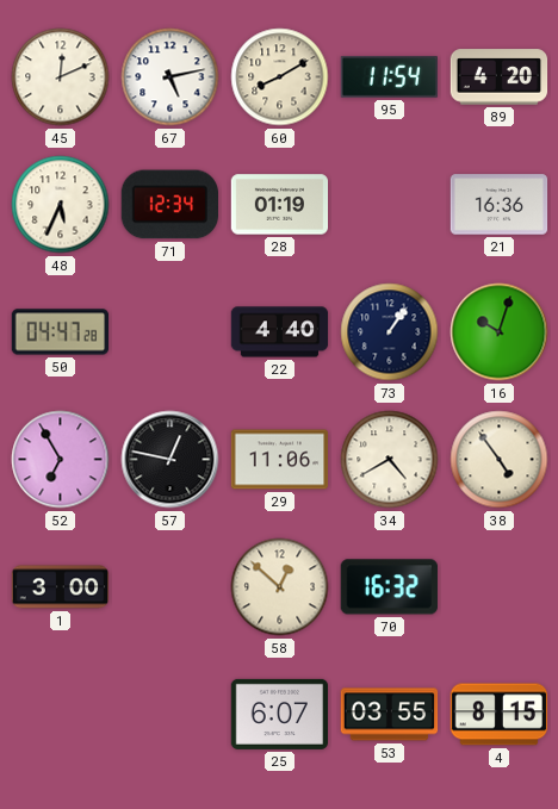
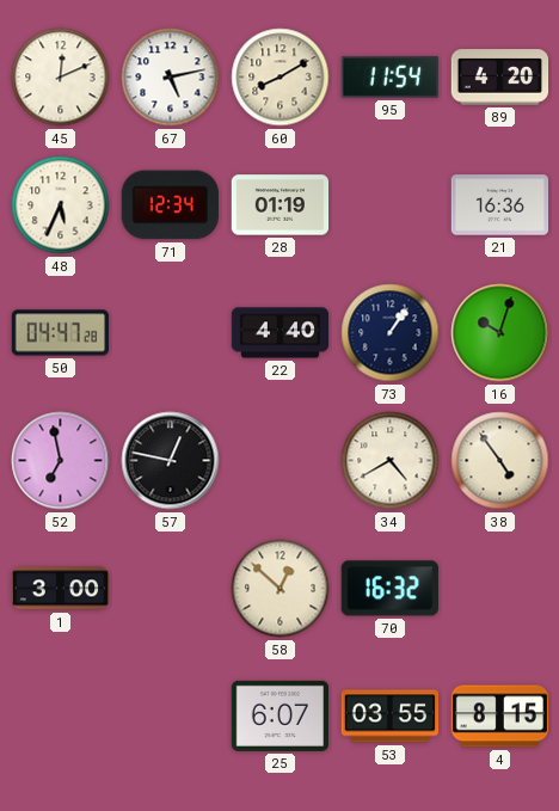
52: 6:55 -> 6:58
29: 11:06 -> none
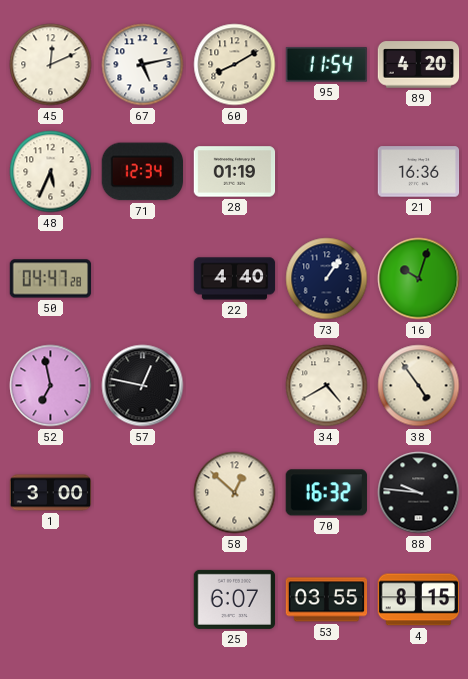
88: none -> 9:46
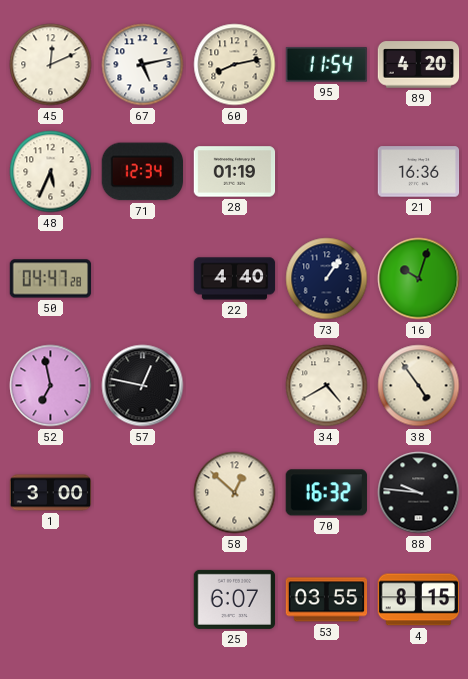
60: 8:10 -> 8:13
